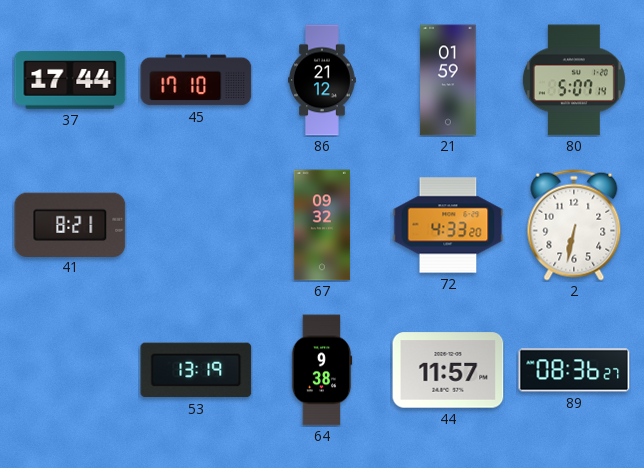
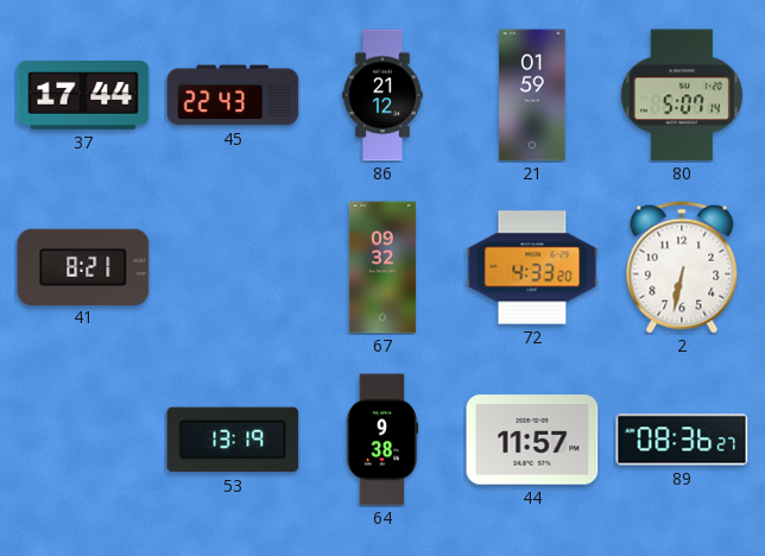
45: 17:10 -> 22:43
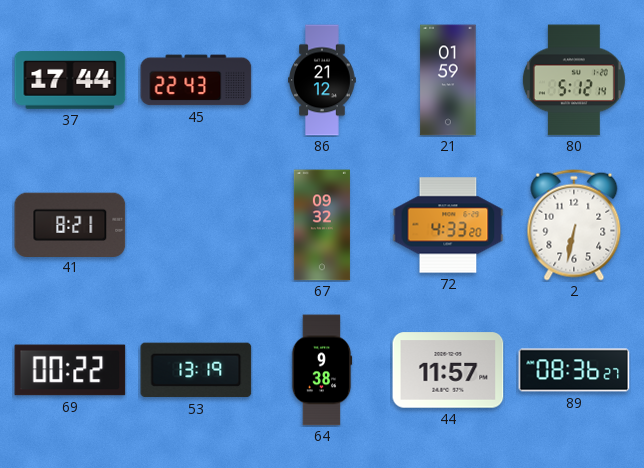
80: 5:07 -> 5:12
69: none -> 00:22
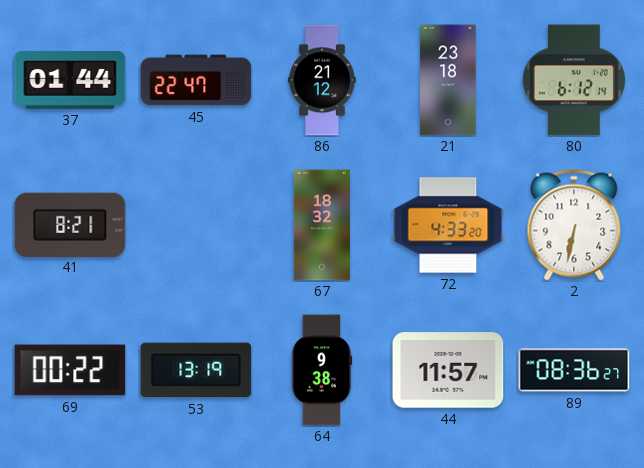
37: 17:44 -> 01:44
45: 22:43 -> 22:47
21: 01:59 -> 23:18
80: 5:12 -> 6:12
67: 09:32 -> 18:32
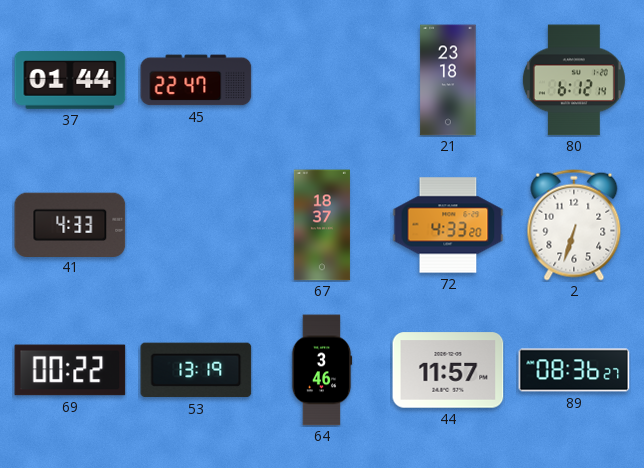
86: 21:12 -> none
41: 8:21 -> 4:33
67: 18:32 -> 18:37
2: 6:32 -> 6:33
64: 9:38 -> 3:46
